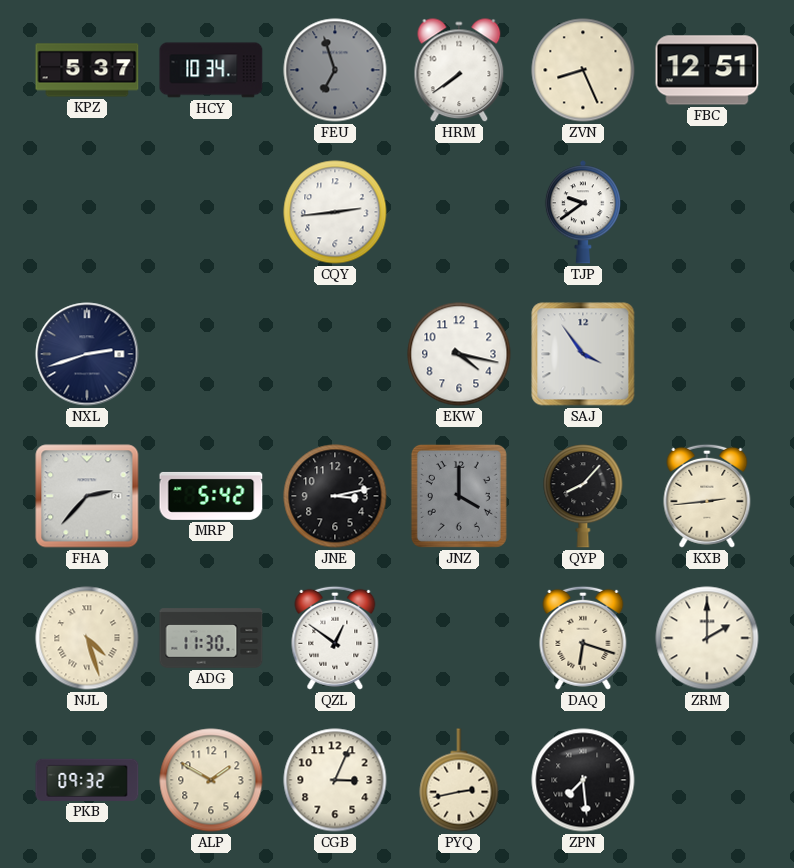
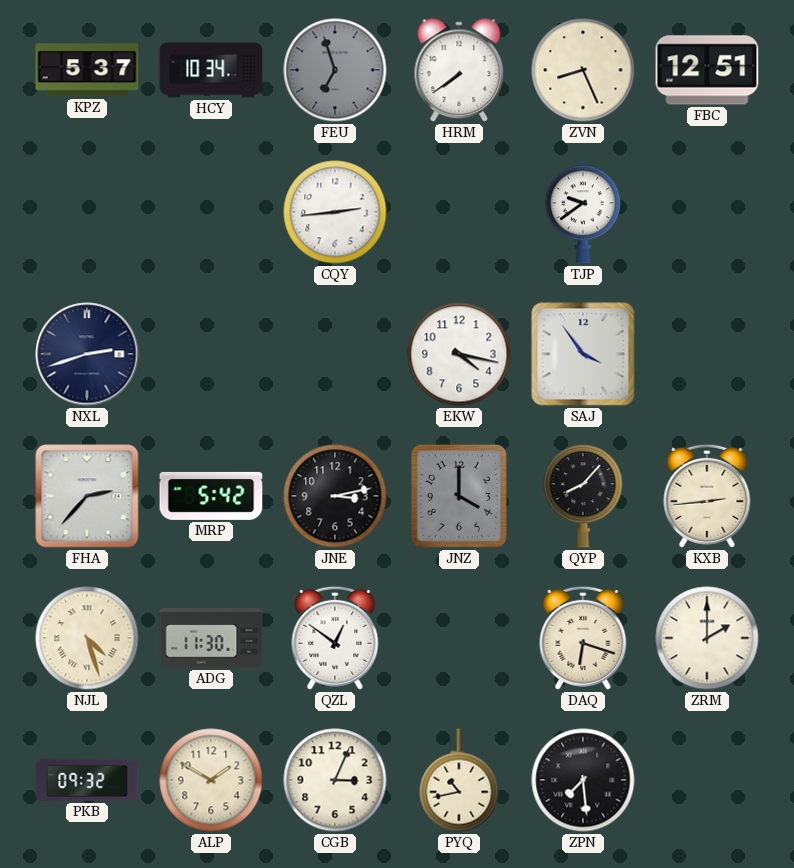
PYQ: 2:43 -> 10:43
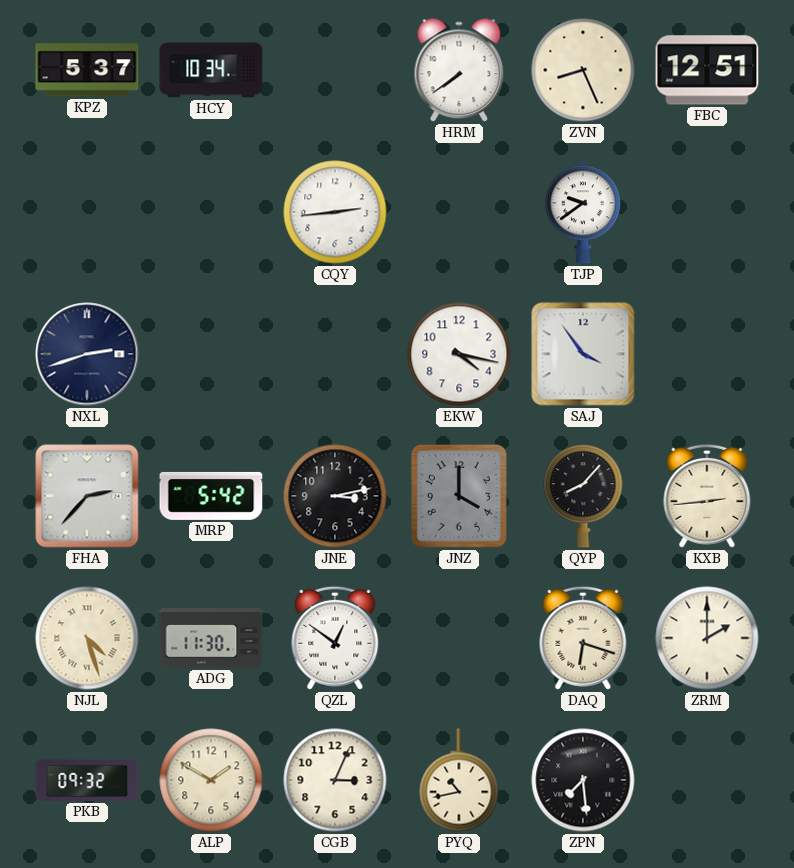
FEU: 6:57 -> none
